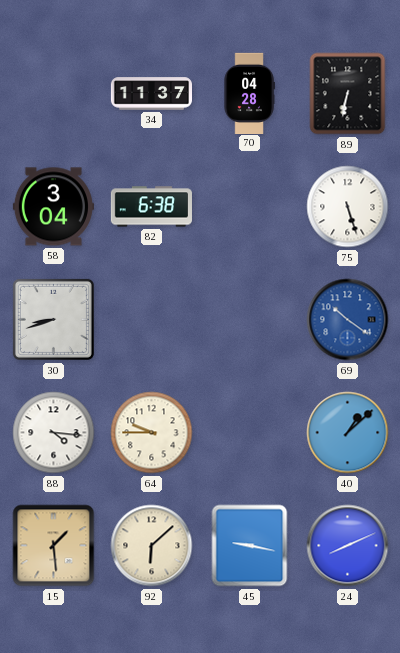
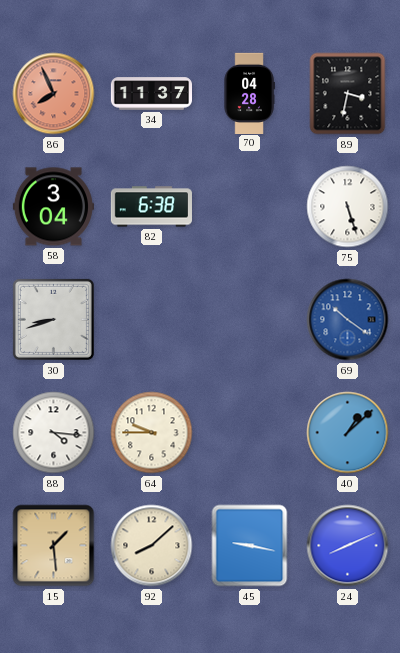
86: none -> 7:56
89: 6:32 -> 3:32
92: 6:08 -> 8:08
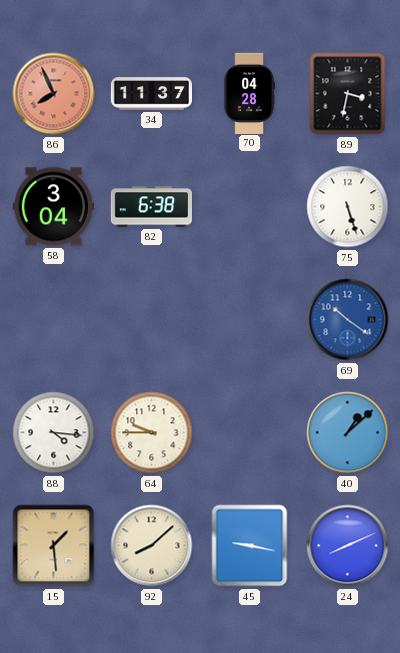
30: 8:42 -> none
